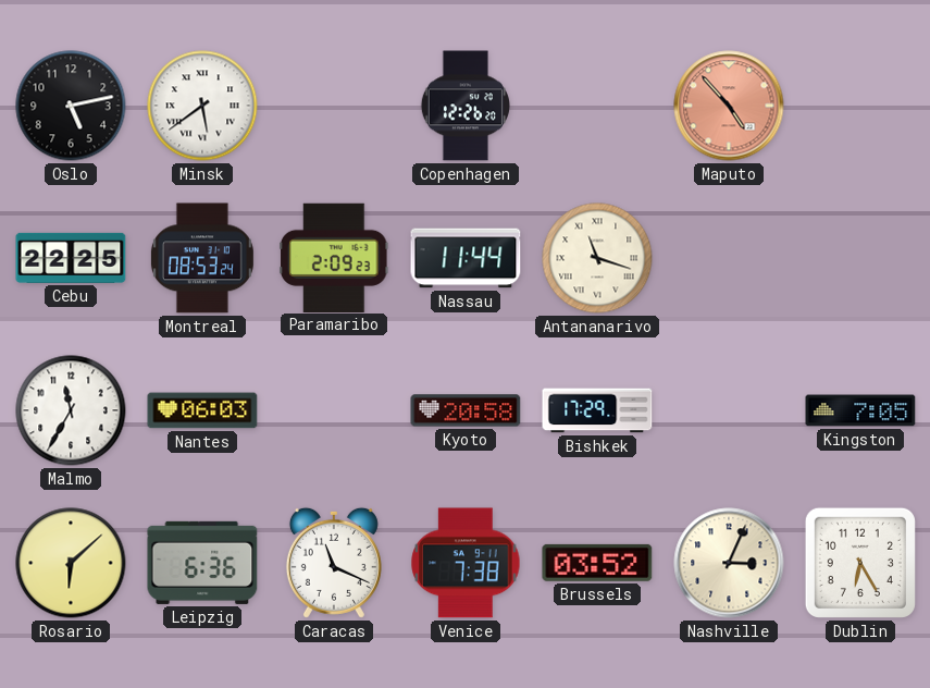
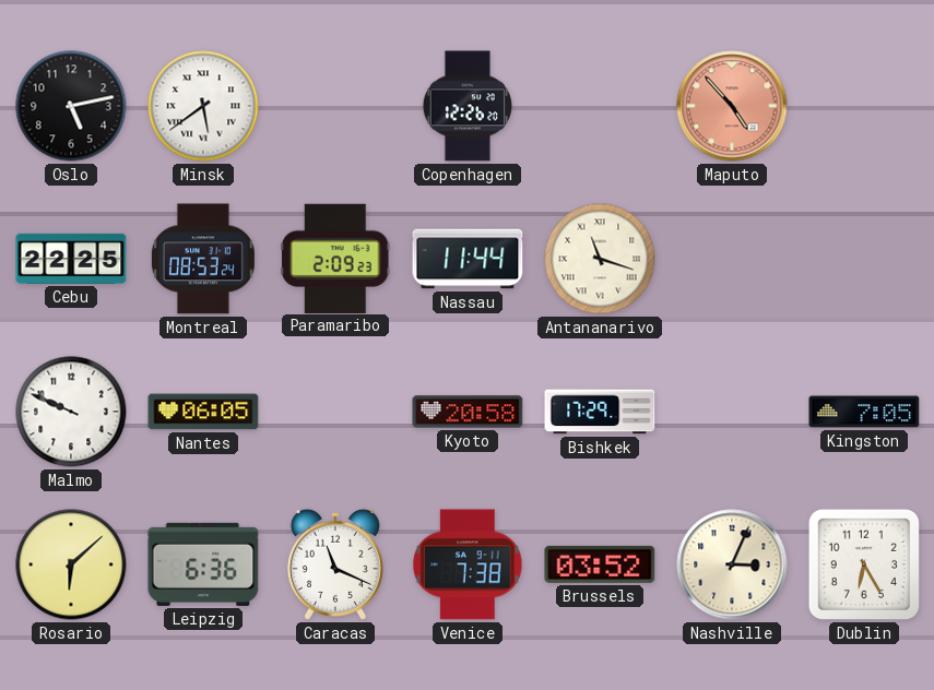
Malmo: 11:35 -> 9:49
Nantes: 06:03 -> 06:05
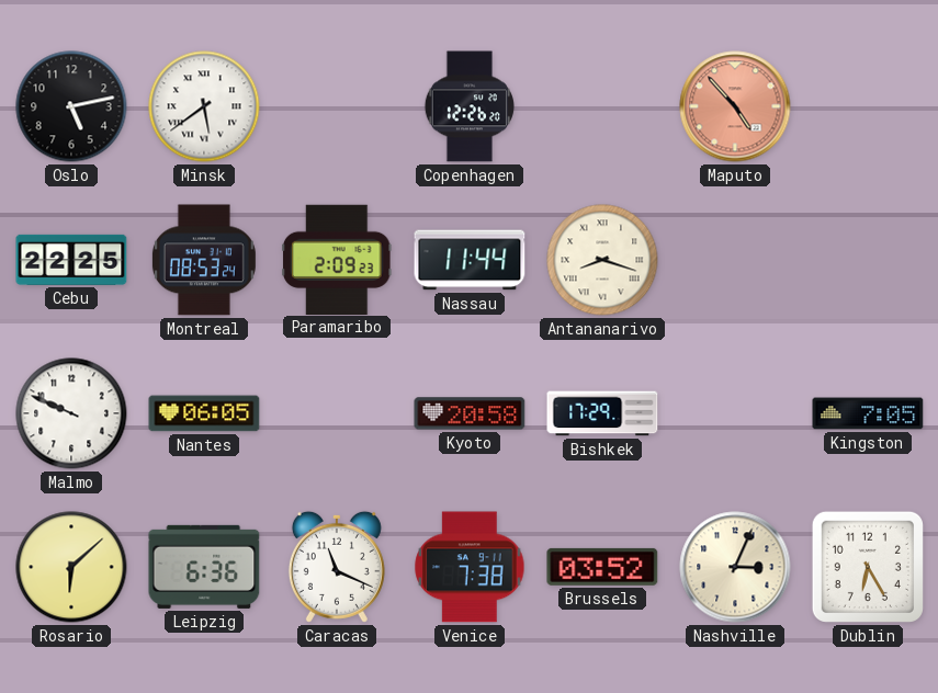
Antananarivo: 11:18 -> 8:18
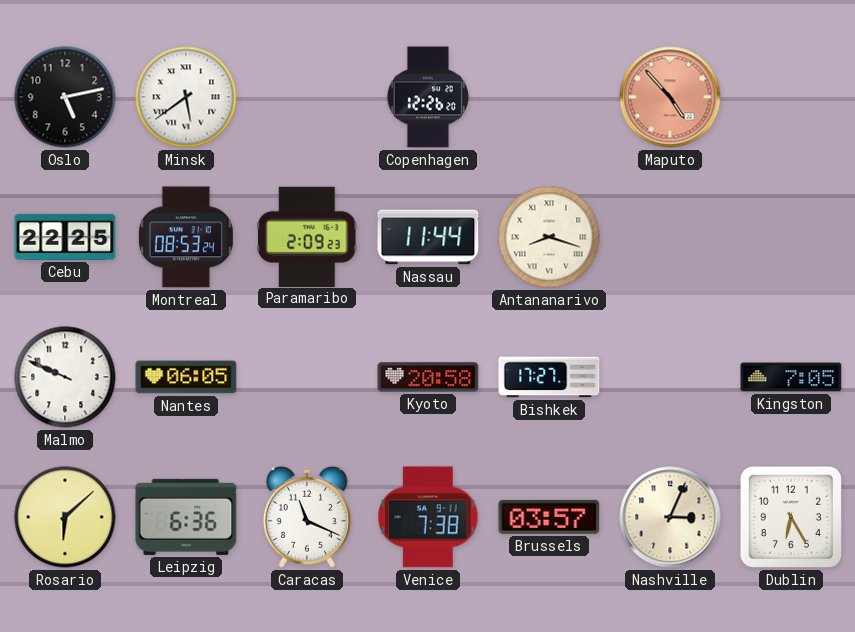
Bishkek: 17:29 -> 17:27
Brussels: 03:52 -> 03:57
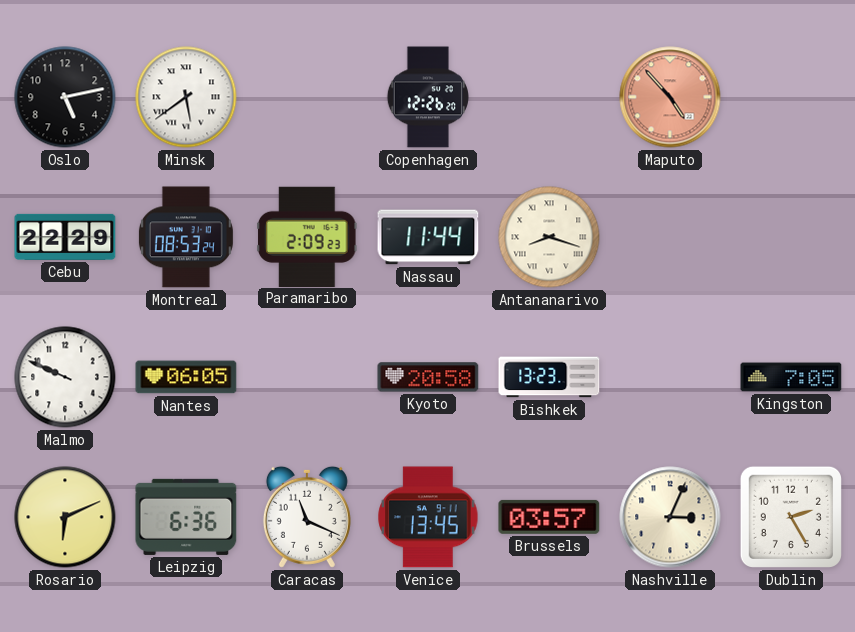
Cebu: 22:25 -> 22:29
Bishkek: 17:27 -> 13:23
Rosario: 6:08 -> 6:11
Venice: 7:38 -> 13:45
Dublin: 6:25 -> 2:25
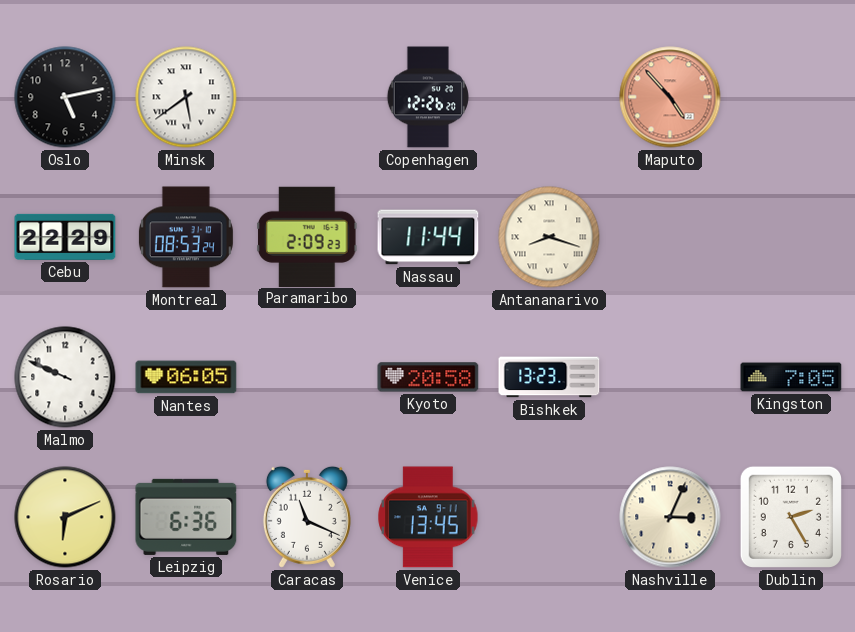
Brussels: 03:57 -> none
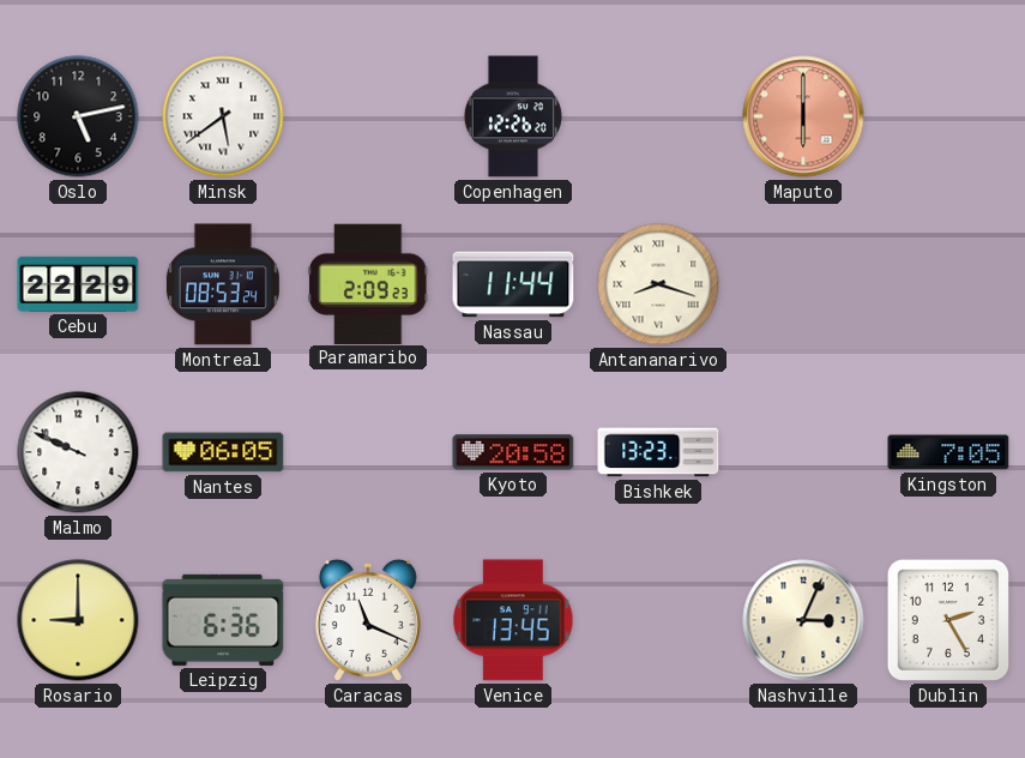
Maputo: 4:53 -> 6:00
Rosario: 6:11 -> 9:00
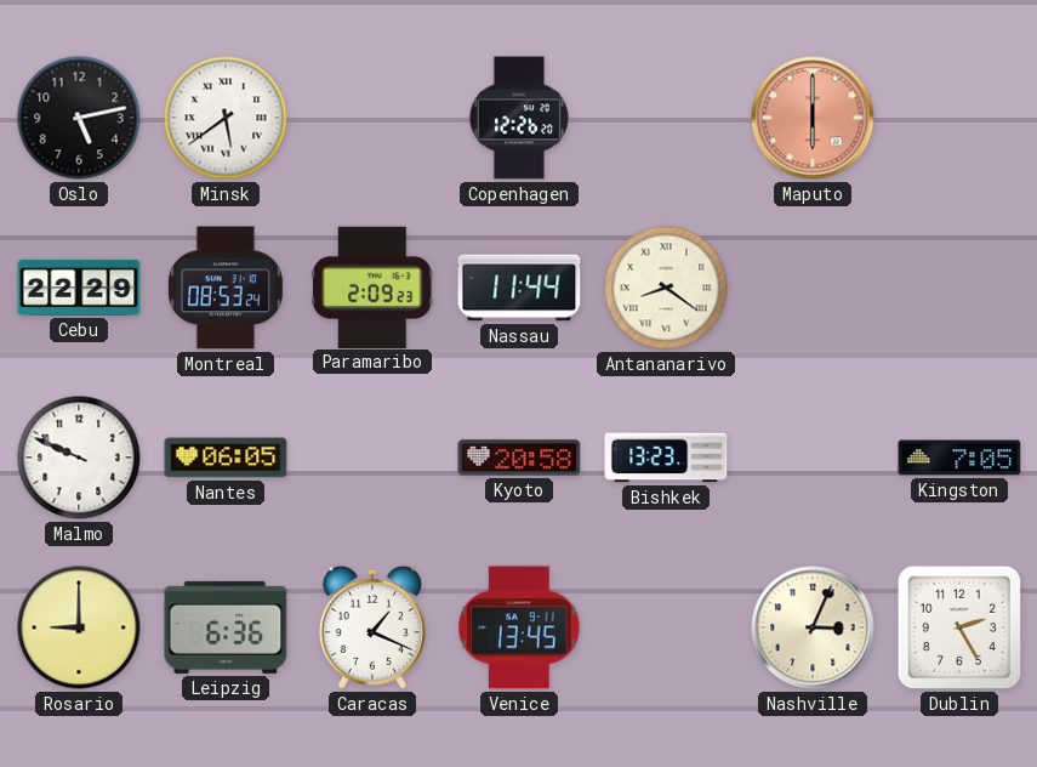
Antananarivo: 8:18 -> 8:21
Caracas: 11:19 -> 1:19
